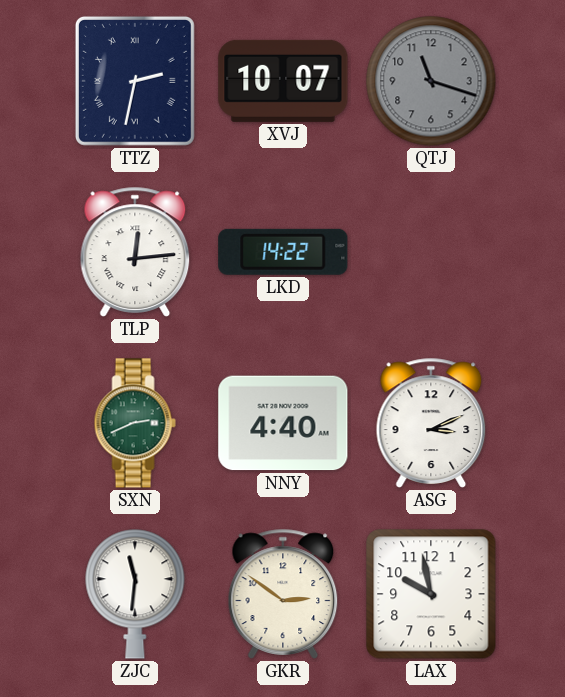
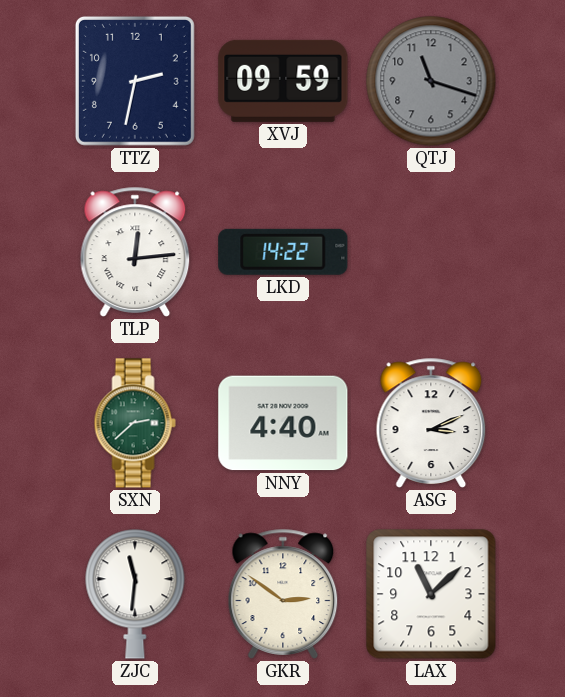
TTZ numerals: Roman -> Arabic
XVJ: 10:07 -> 09:59
SXN: 2:41 -> 2:38
LAX: 9:58 -> 11:08
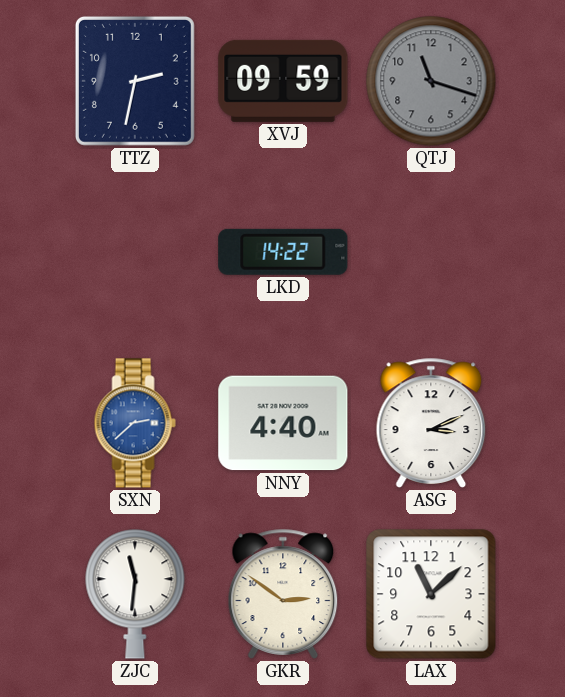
TLP: 12:14 -> none
SXN dial: green -> blue
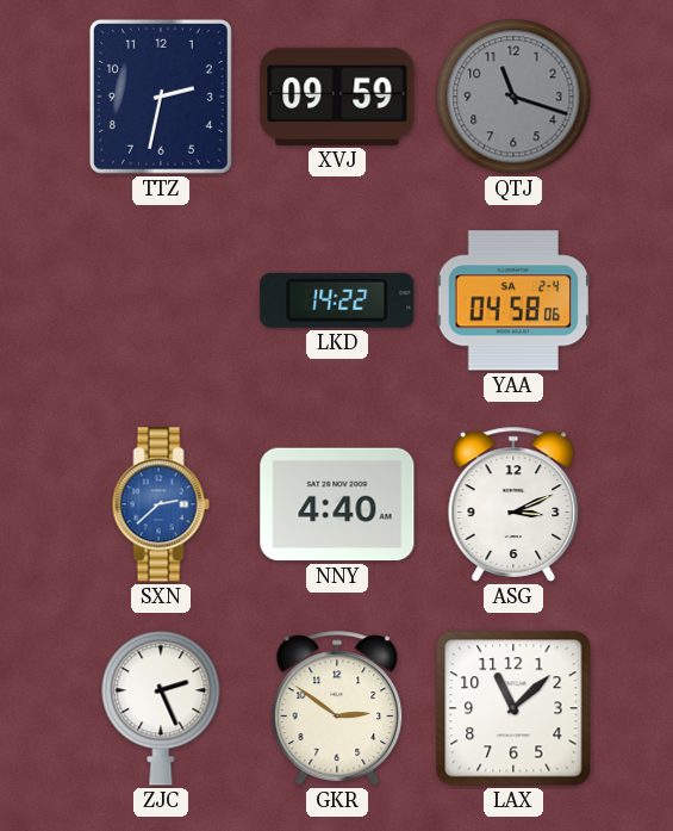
YAA: none -> 04:58
ZJC: 11:31 -> 2:26
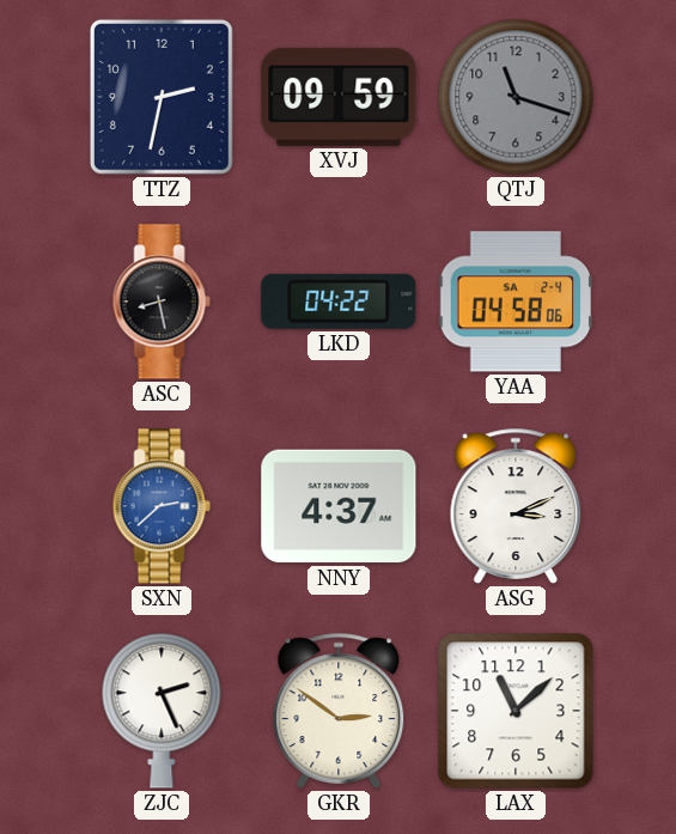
ASC: none -> 8:28
LKD: 14:22 -> 04:22
NNY: 4:40 -> 4:37
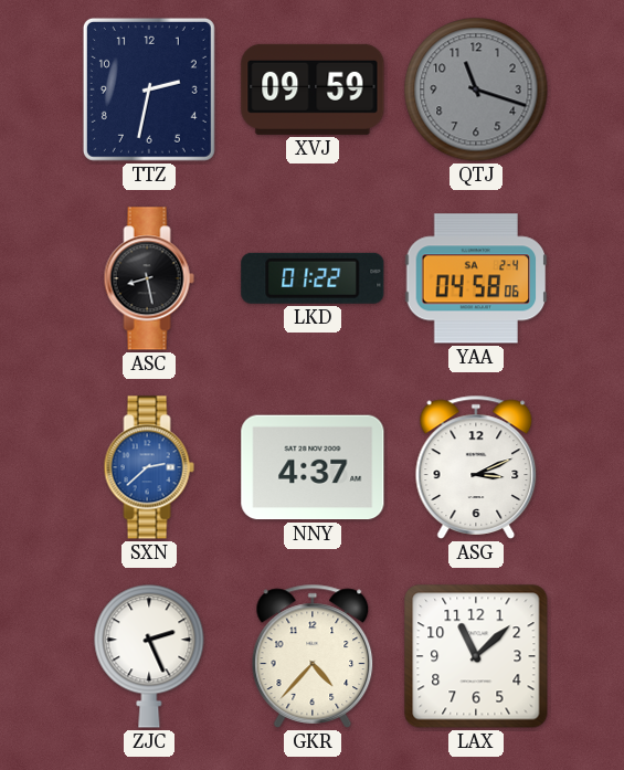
LKD: 04:22 -> 01:22
GKR: 2:51 -> 4:37
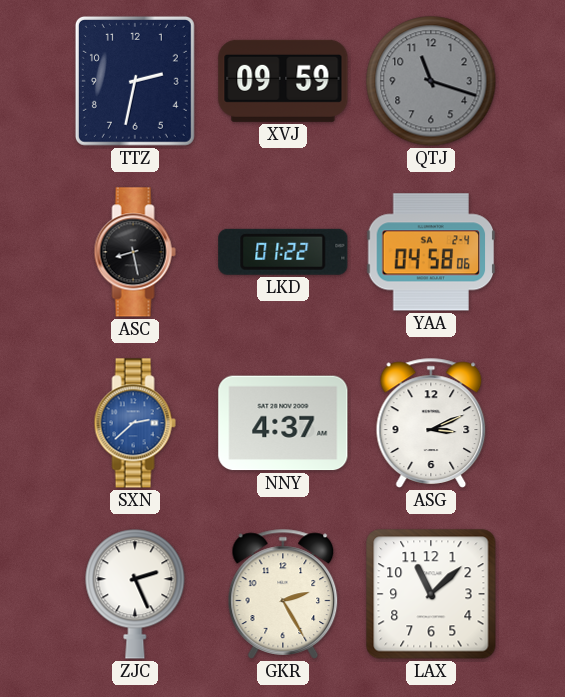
GKR: 4:37 -> 2:25
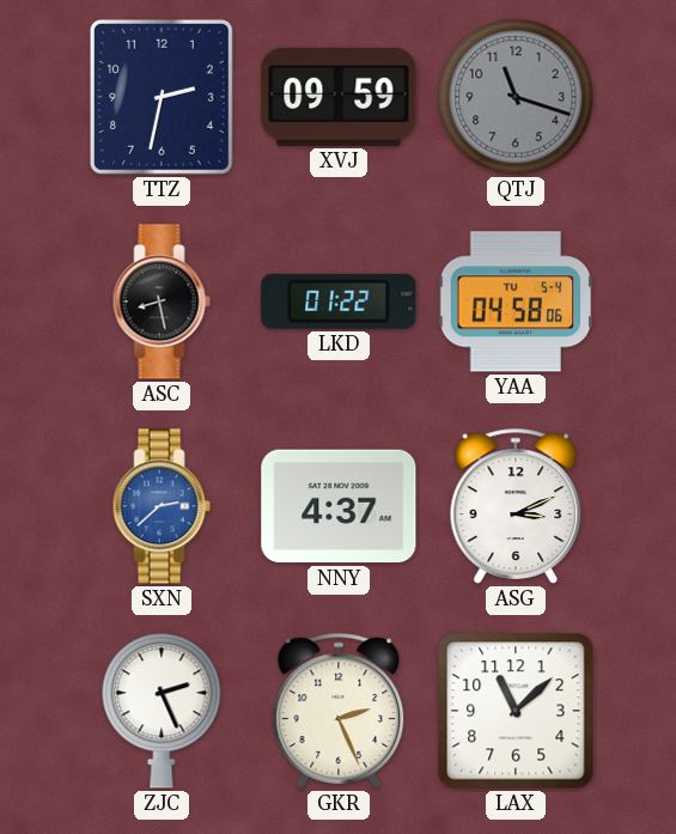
YAA date: SA 2-4 -> TU 5-4
GKR: 2:25 -> 2:26
